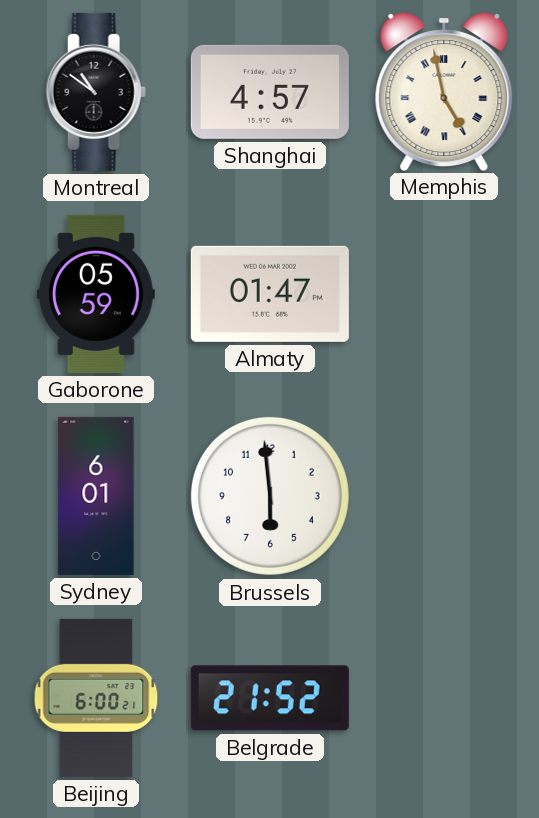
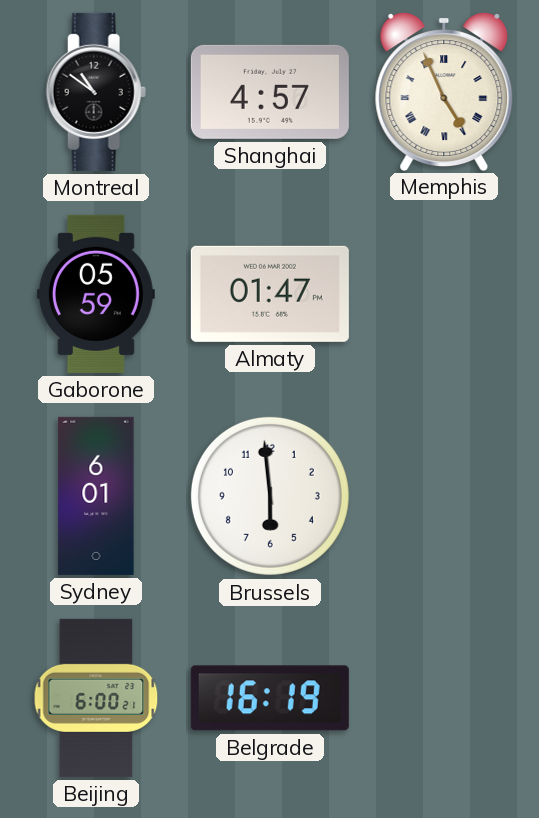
Memphis: 4:58 -> 4:56
Belgrade: 21:52 -> 16:19
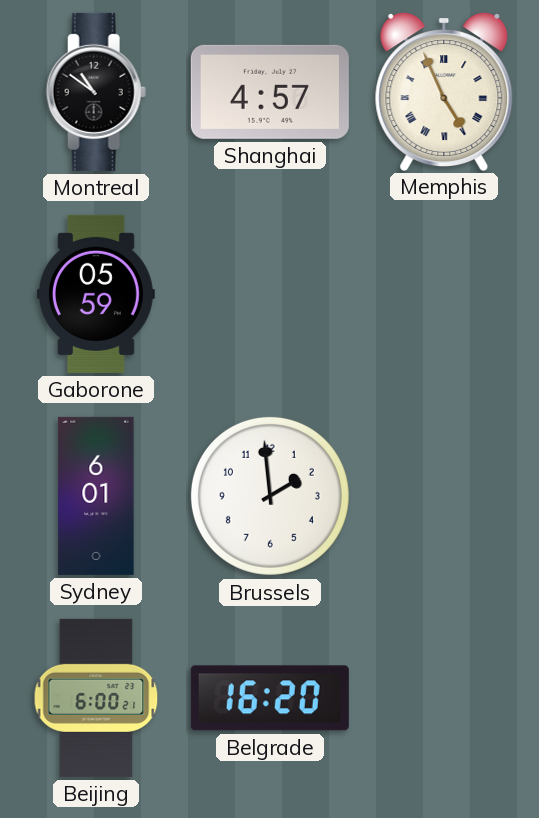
Almaty: 01:47 -> none
Brussels: 5:59 -> 1:59
Belgrade: 16:19 -> 16:20
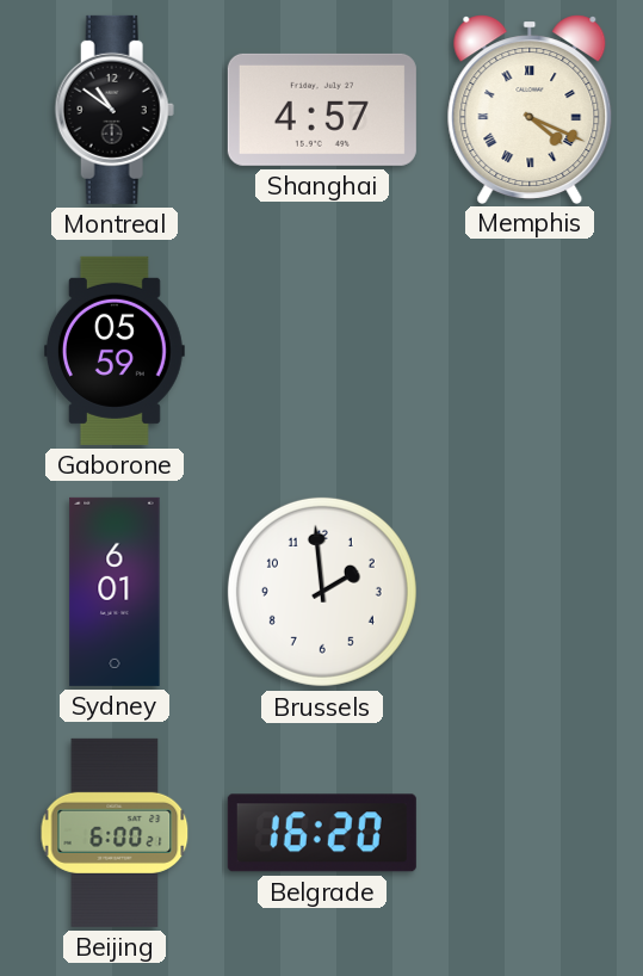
Memphis: 4:56 -> 4:19
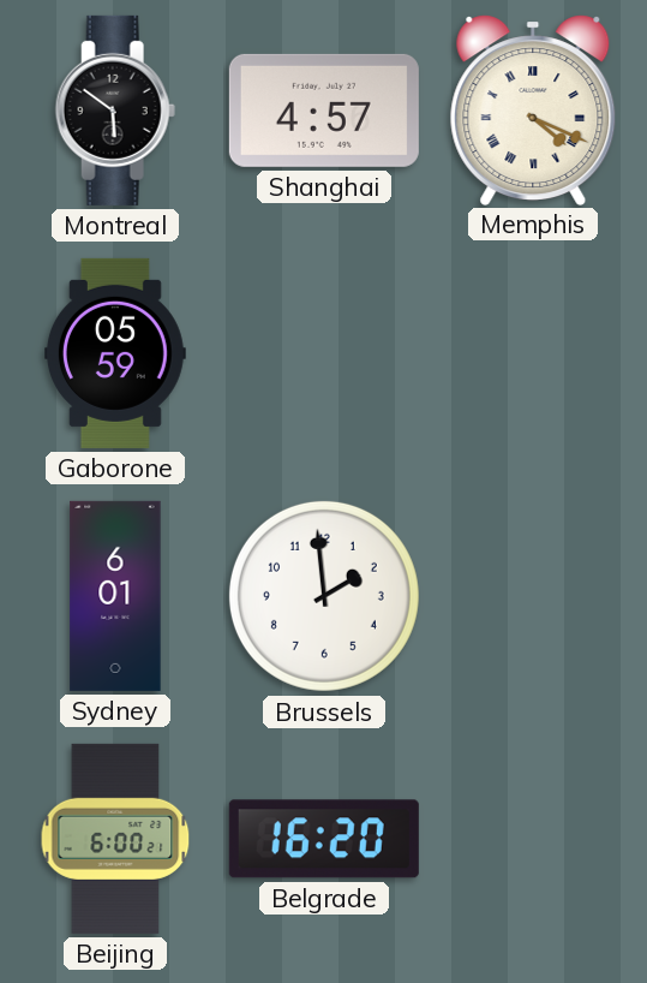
Montreal: 10:51 -> 5:51
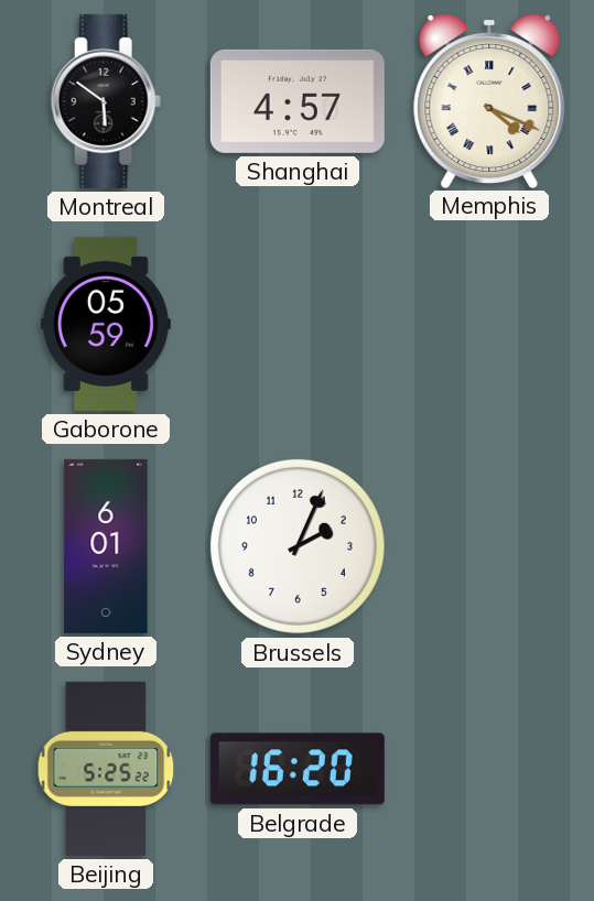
Brussels: 1:59 -> 2:04
Beijing: 6:00 -> 5:25
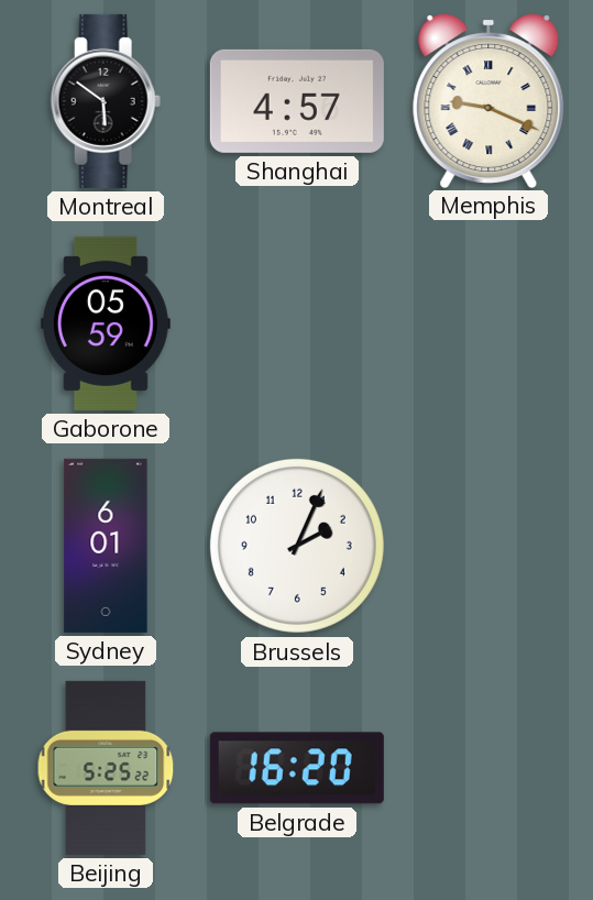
Memphis: 4:19 -> 9:19
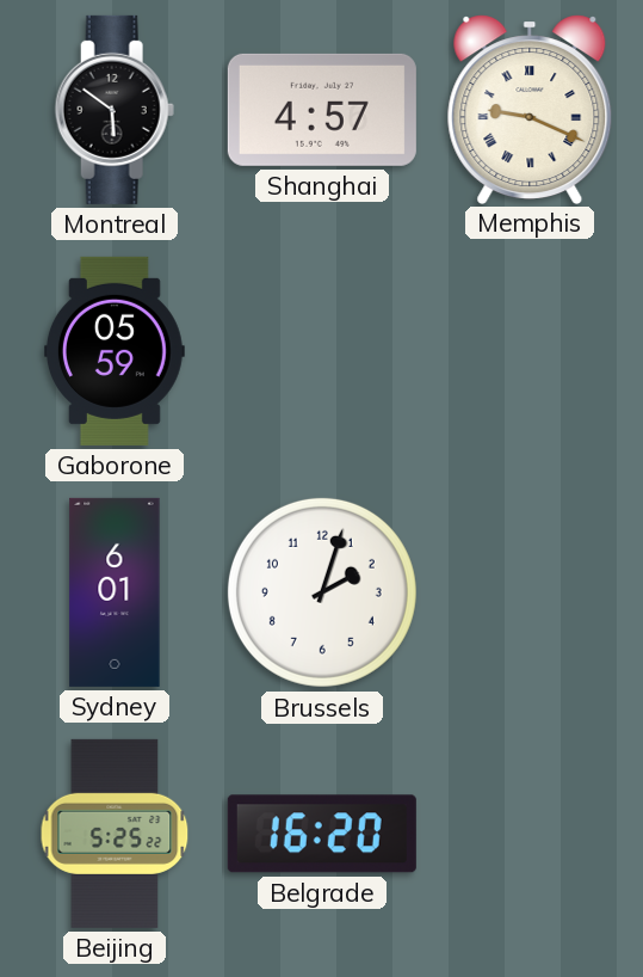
Brussels: 2:04 -> 2:03
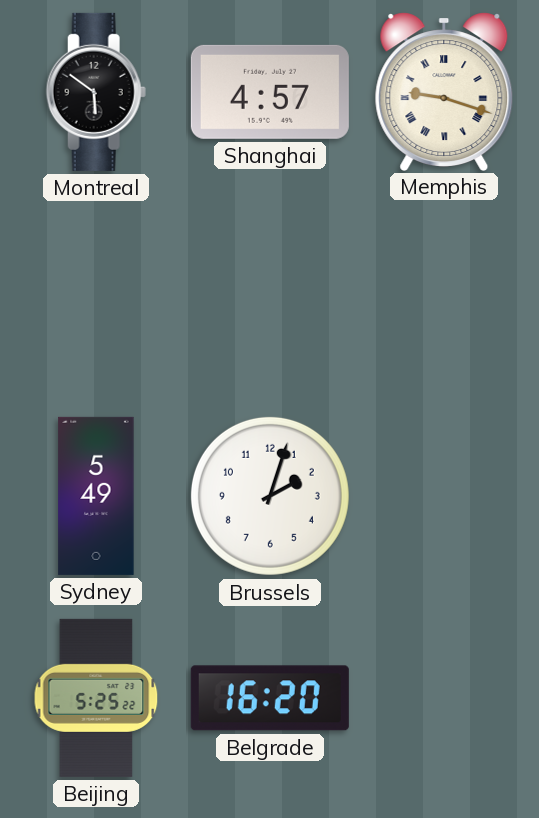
Memphis: 9:19 -> 9:18
Gaborone: 05:59 -> none
Sydney: 6:01 -> 5:49
